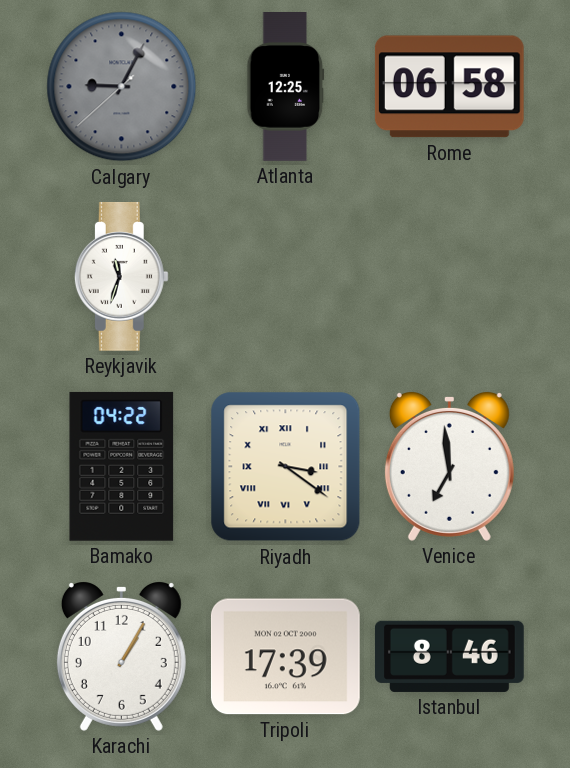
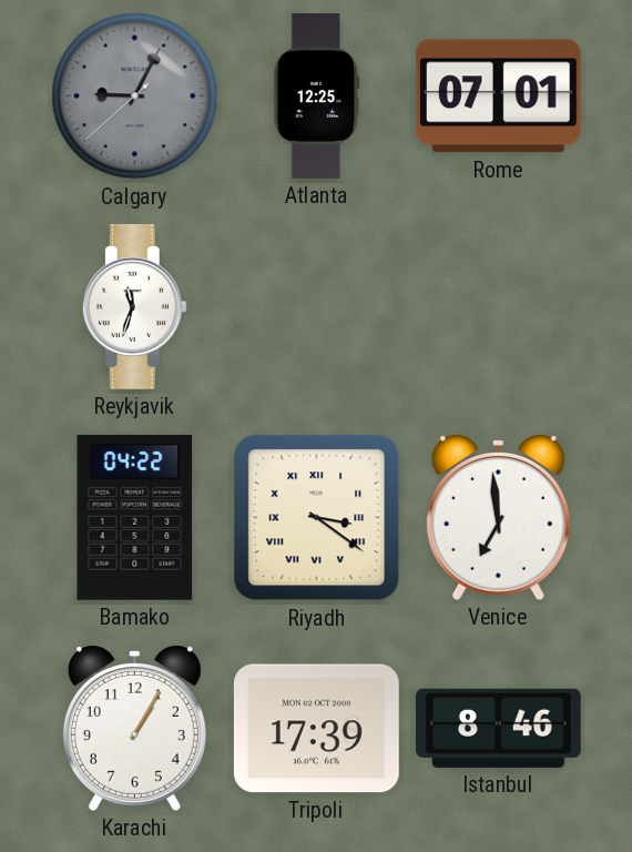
Rome: 06:58 -> 07:01
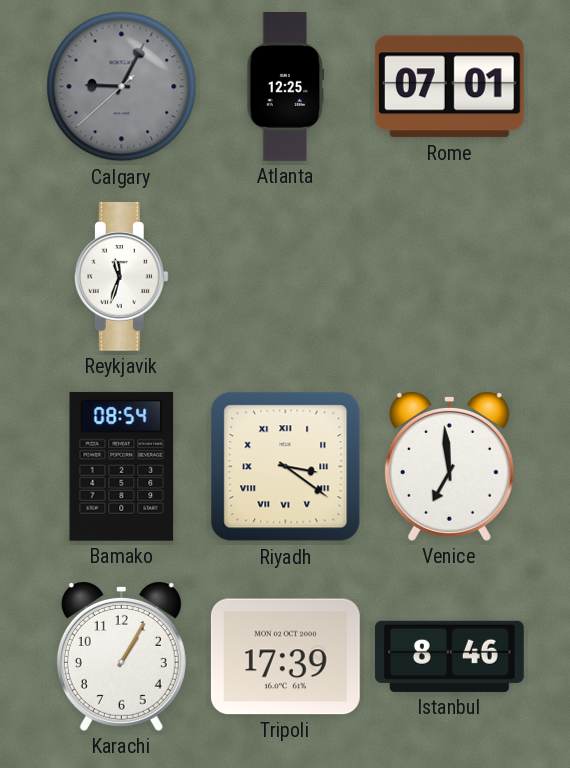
Bamako: 04:22 -> 08:54
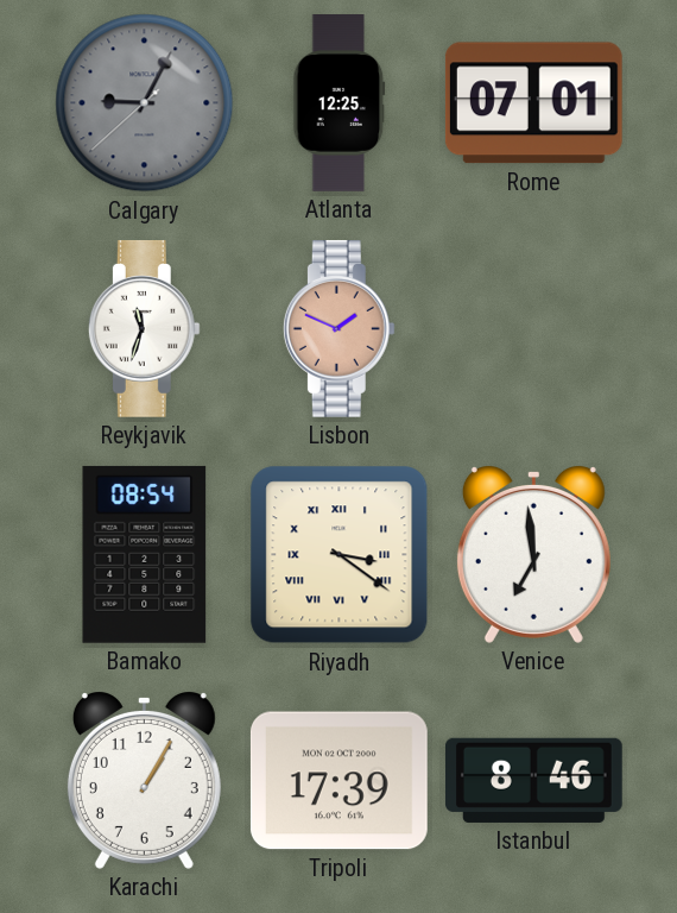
Lisbon: none -> 1:49
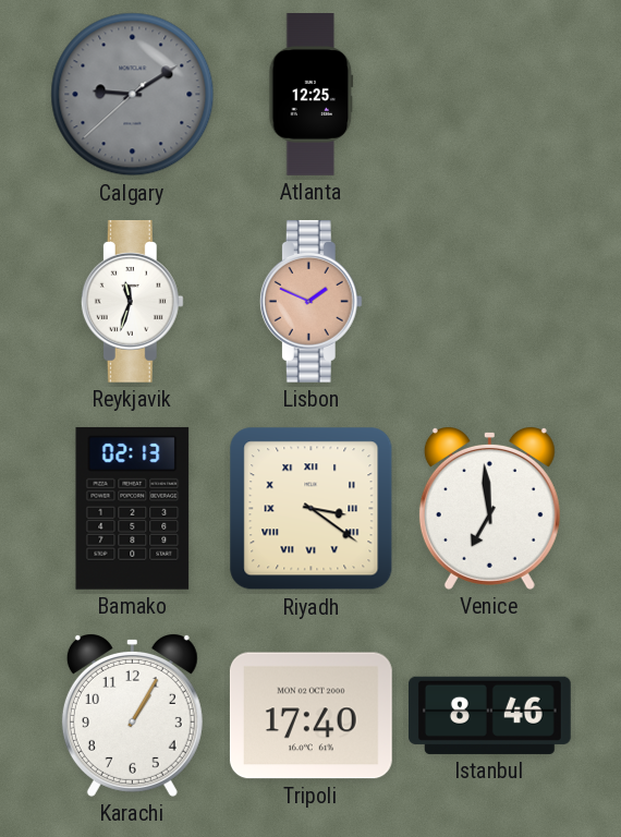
Calgary: 9:04 -> 9:09
Rome: 07:01 -> none
Bamako: 08:54 -> 02:13
Tripoli: 17:39 -> 17:40
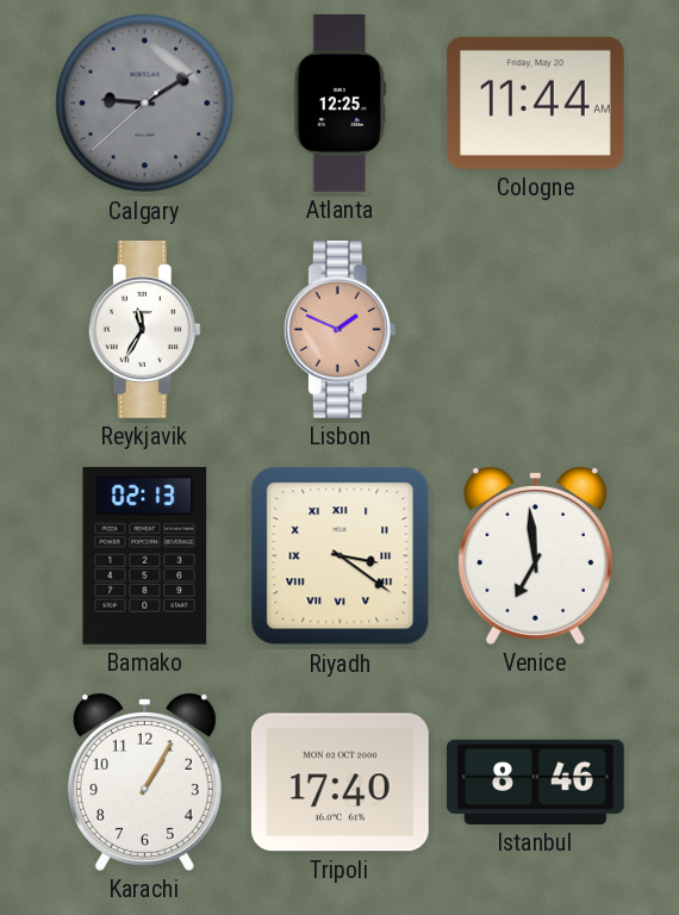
Cologne: none -> 11:44
Reykjavik: 11:33 -> 11:35
